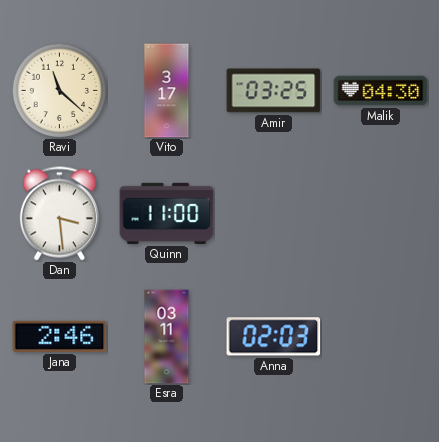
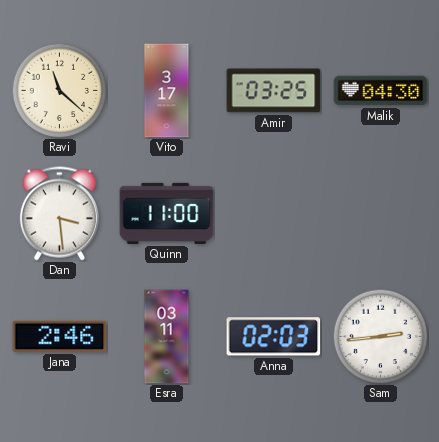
Sam: none -> 2:44
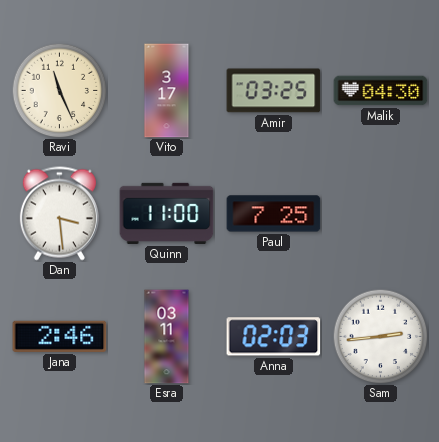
Ravi: 11:22 -> 11:26
Paul: none -> 7:25
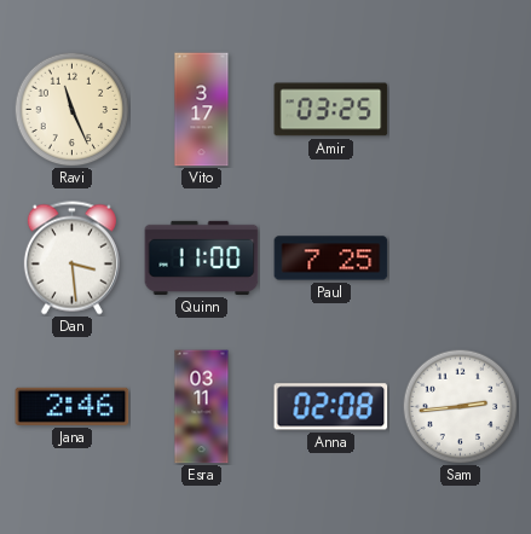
Malik: 04:30 -> none
Anna: 02:03 -> 02:08
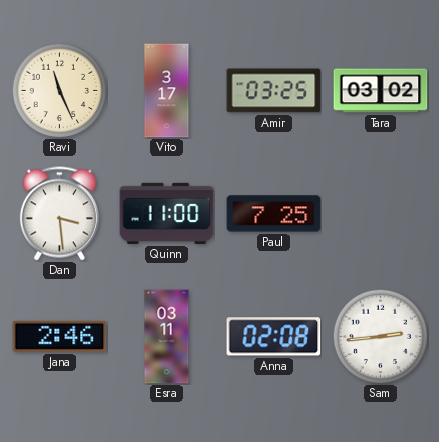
Tara: none -> 03:02
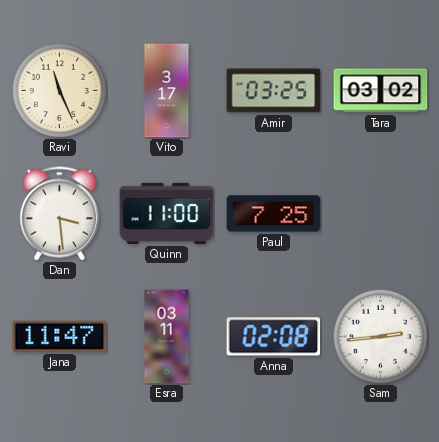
Jana: 2:46 -> 11:47
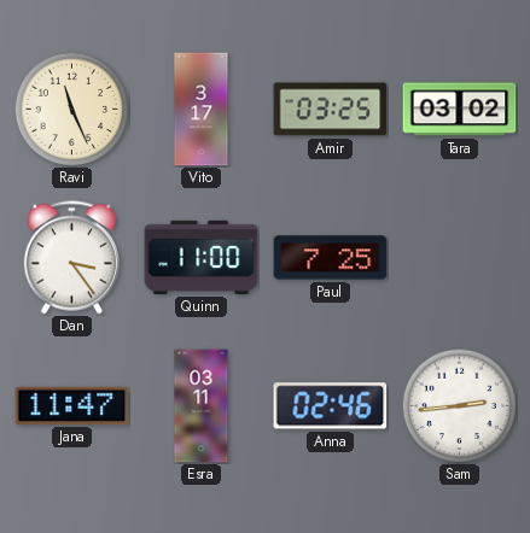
Dan: 3:29 -> 3:24
Anna: 02:08 -> 02:46
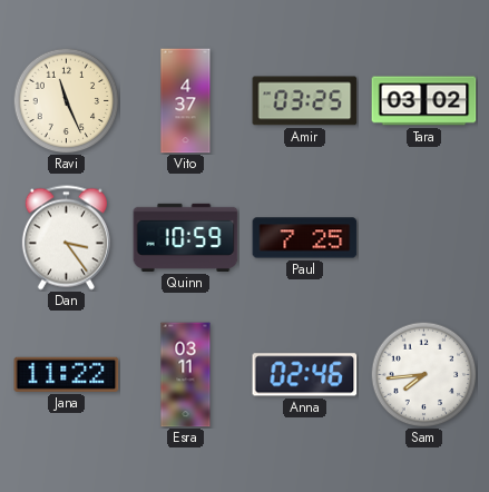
Vito: 3:17 -> 4:37
Quinn: 11:00 -> 10:59
Jana: 11:47 -> 11:22
Sam: 2:44 -> 7:44
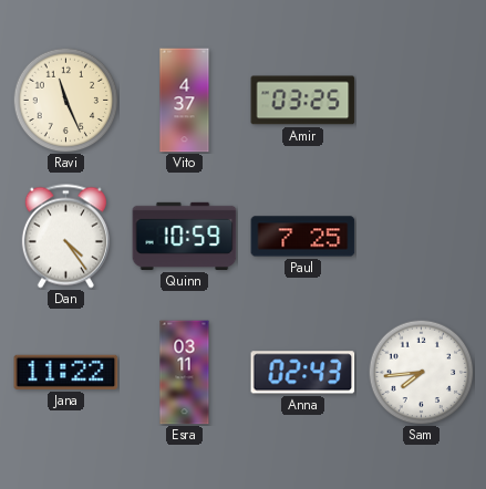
Tara: 03:02 -> none
Dan: 3:24 -> 4:24
Anna: 02:46 -> 02:43
